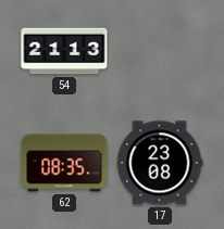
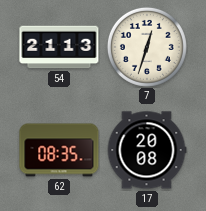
7: none -> 12:33
17: 23:08 -> 20:08
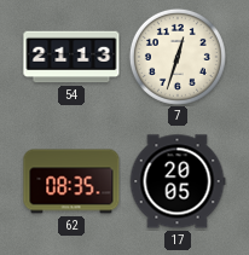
17: 20:08 -> 20:05
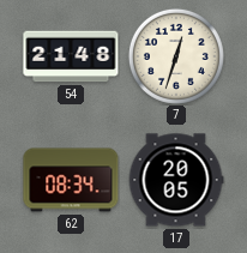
54: 21:13 -> 21:48
62: 08:35 -> 08:34
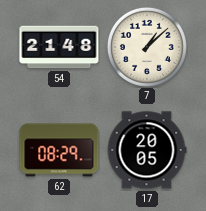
7: 12:33 -> 1:08
62: 08:34 -> 08:29
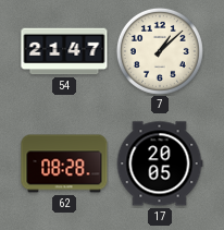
54: 21:48 -> 21:47
62: 08:29 -> 08:28
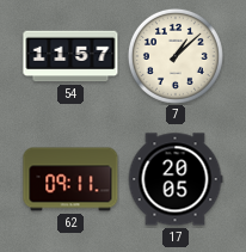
54: 21:47 -> 11:57
62: 08:28 -> 09:11
